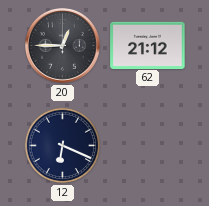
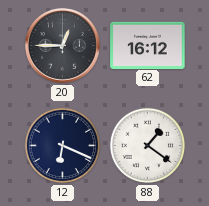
62: 21:12 -> 16:12
88: none -> 1:21
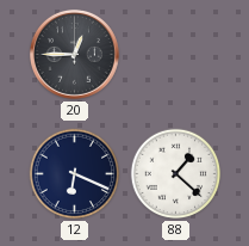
62: 16:12 -> none
88: 1:21 -> 1:22
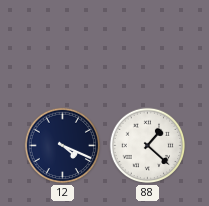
20: 12:45 -> none
12: 6:19 -> 4:19
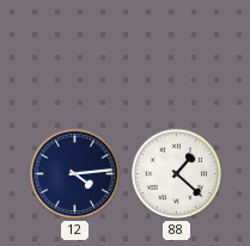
12: 4:19 -> 4:14
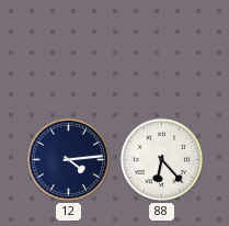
88: 1:22 -> 6:23
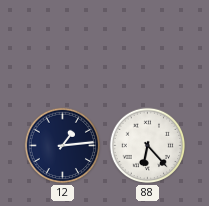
12: 4:14 -> 1:14
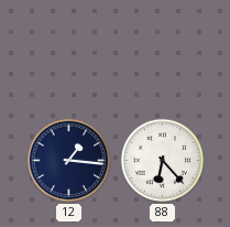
12: 1:14 -> 1:16
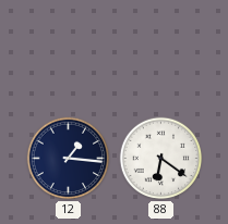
88: 6:23 -> 6:21
